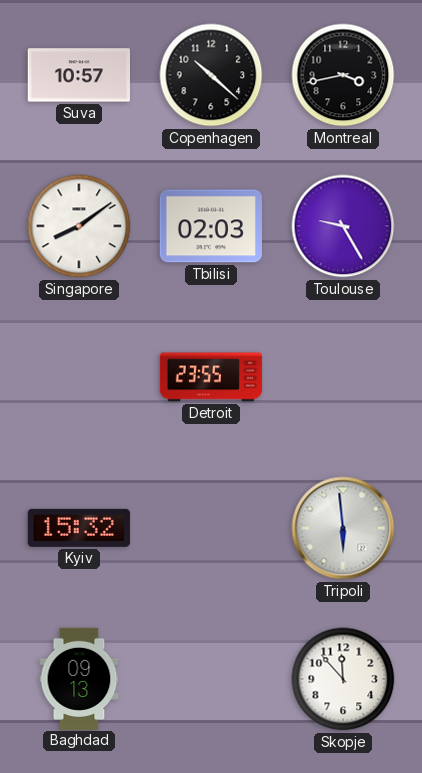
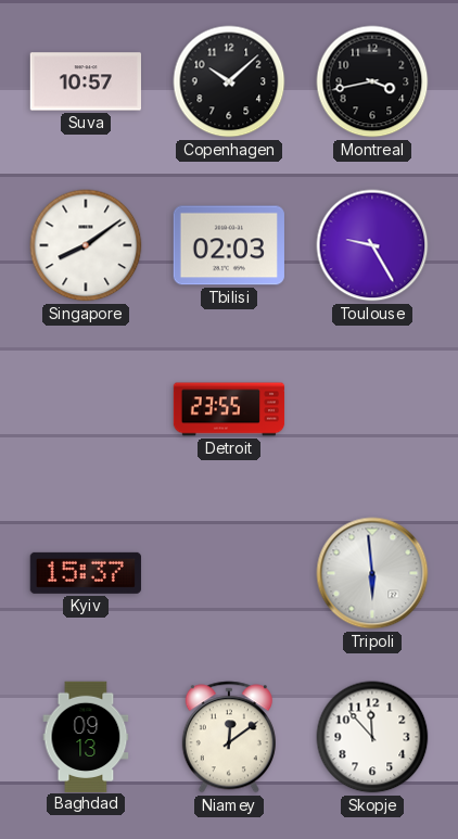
Copenhagen: 10:22 -> 10:08
Kyiv: 15:32 -> 15:37
Niamey: none -> 12:09
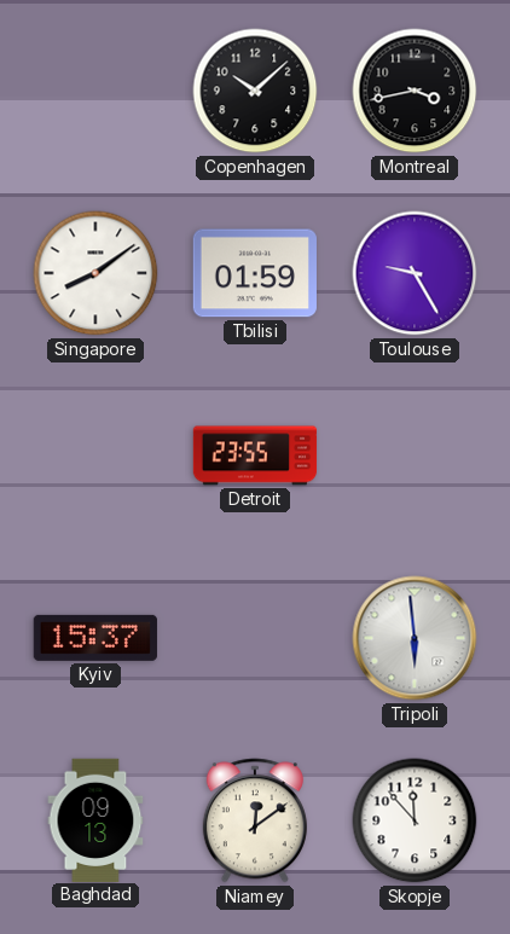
Suva: 10:57 -> none
Tbilisi: 02:03 -> 01:59
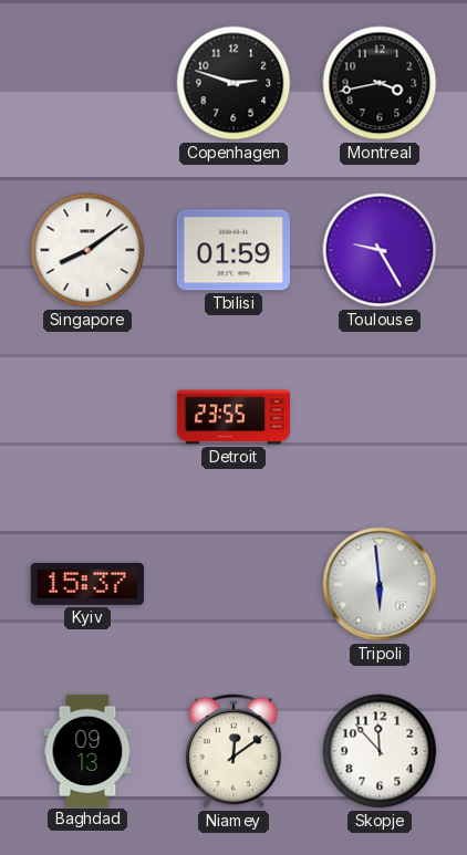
Copenhagen: 10:08 -> 2:48
